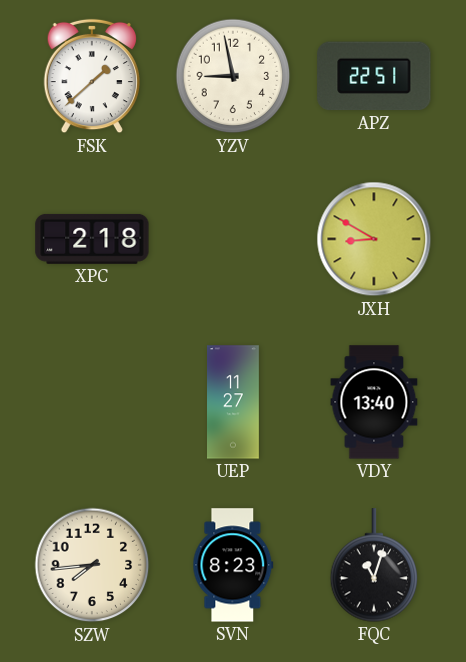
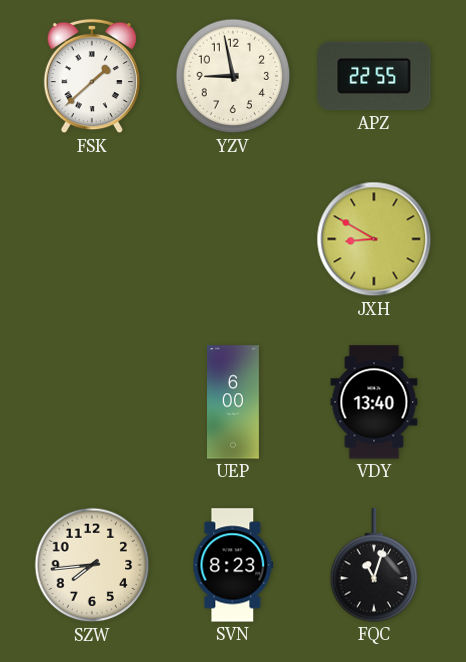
APZ: 22:51 -> 22:55
XPC: 2:18 -> none
UEP: 11:27 -> 6:00
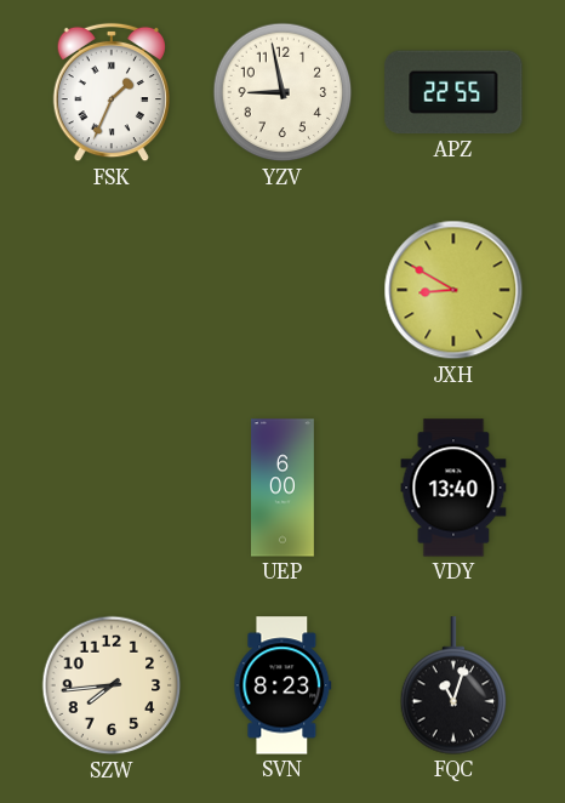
FSK: 1:38 -> 1:34
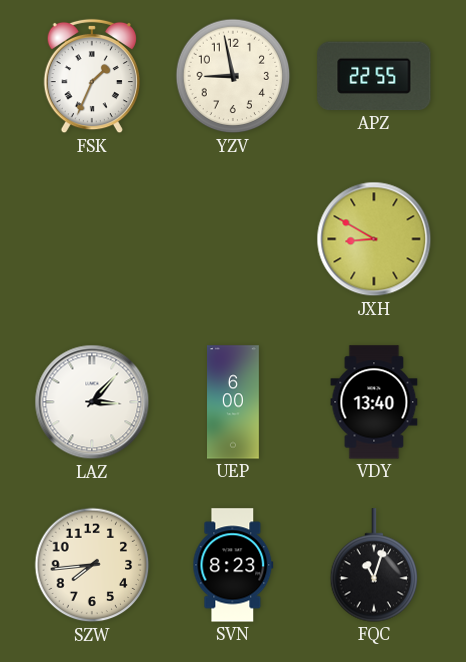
LAZ: none -> 3:07
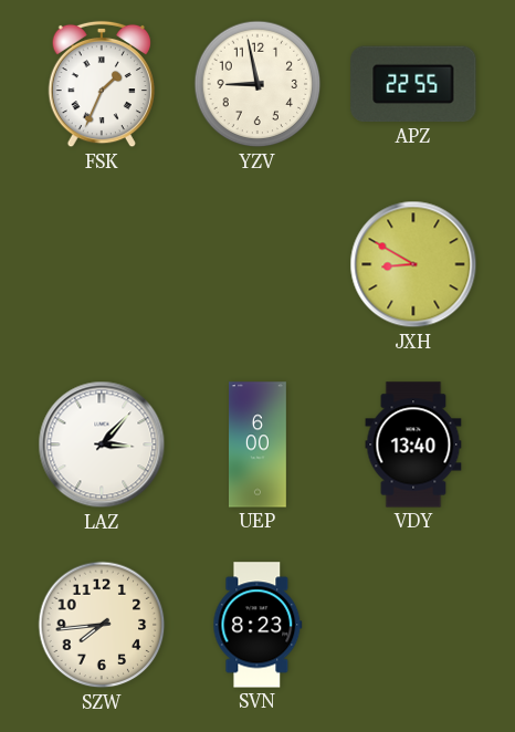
FQC: 11:03 -> none
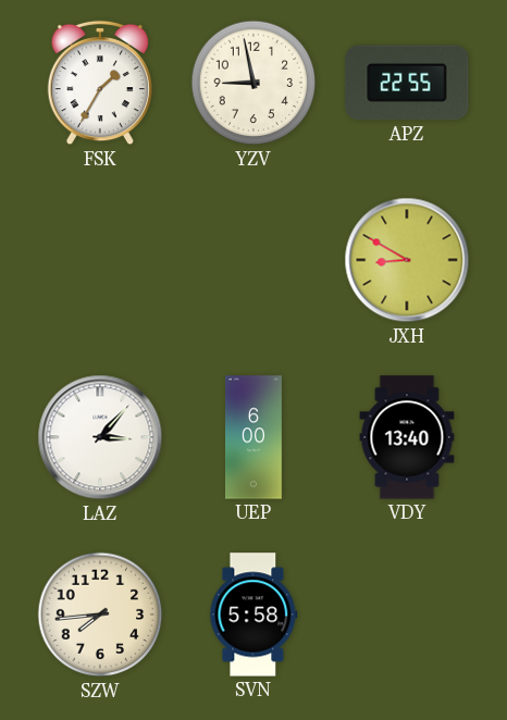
FSK: 1:34 -> 1:35
SVN: 8:23 -> 5:58
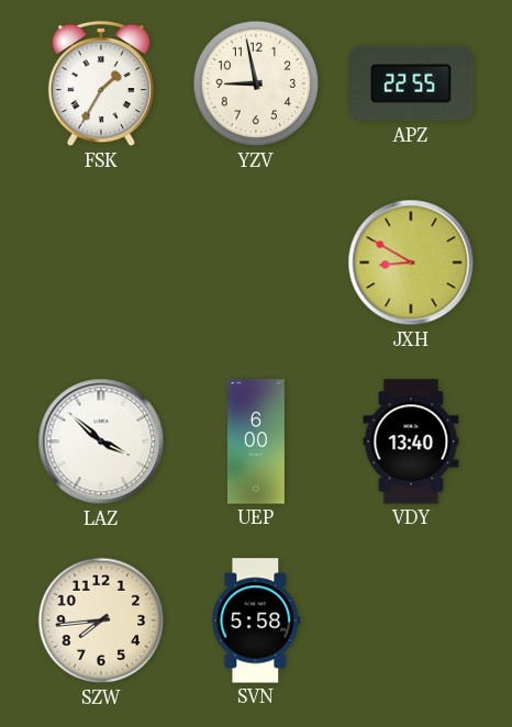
LAZ: 3:07 -> 3:52
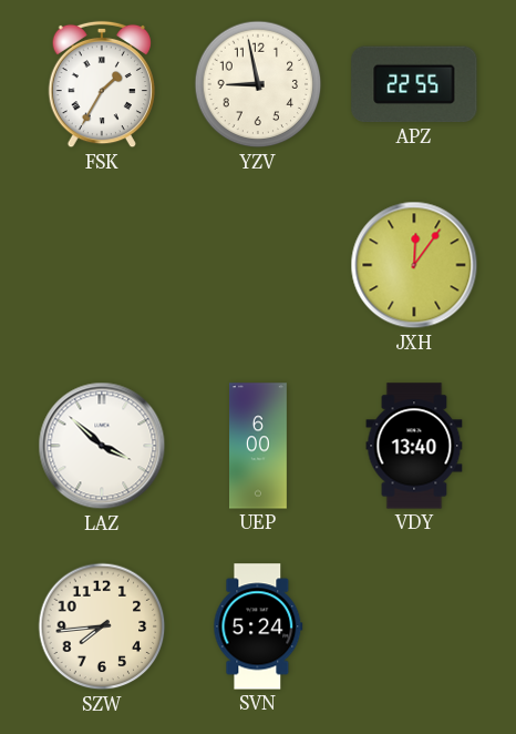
JXH: 8:50 -> 12:06
SVN: 5:58 -> 5:24
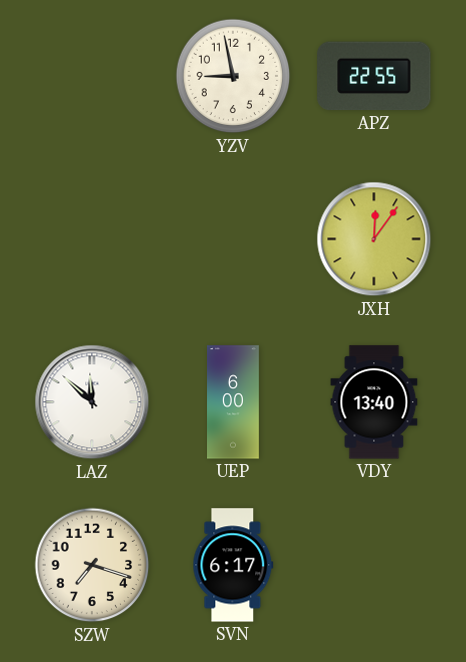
FSK: 1:35 -> none
LAZ: 3:52 -> 11:52
SZW: 7:44 -> 7:18
SVN: 5:24 -> 6:17
